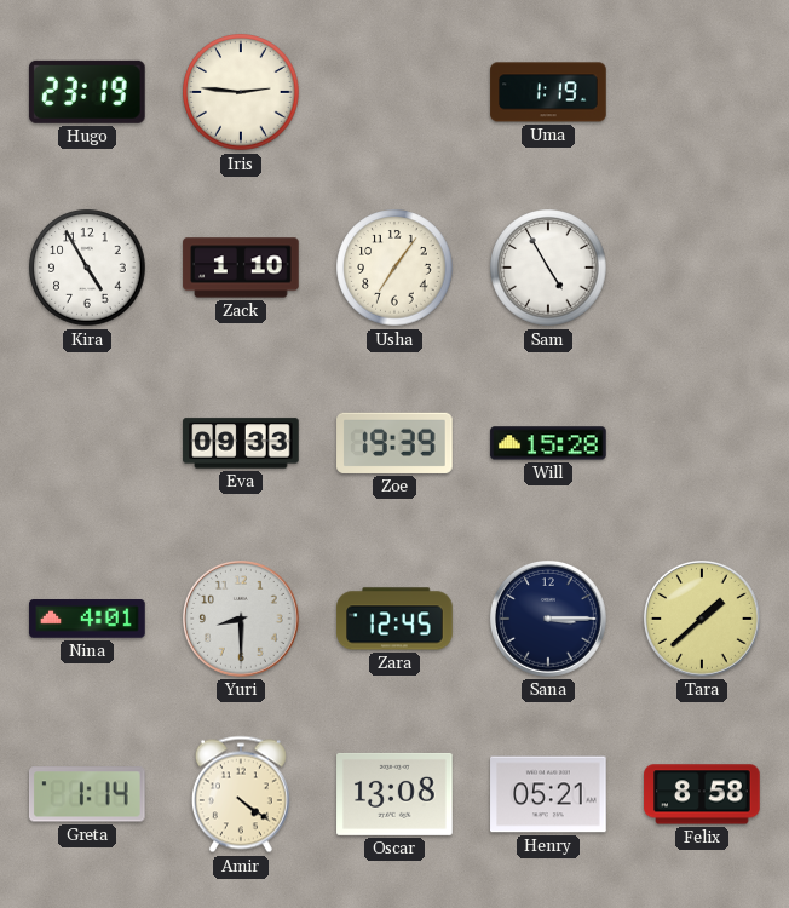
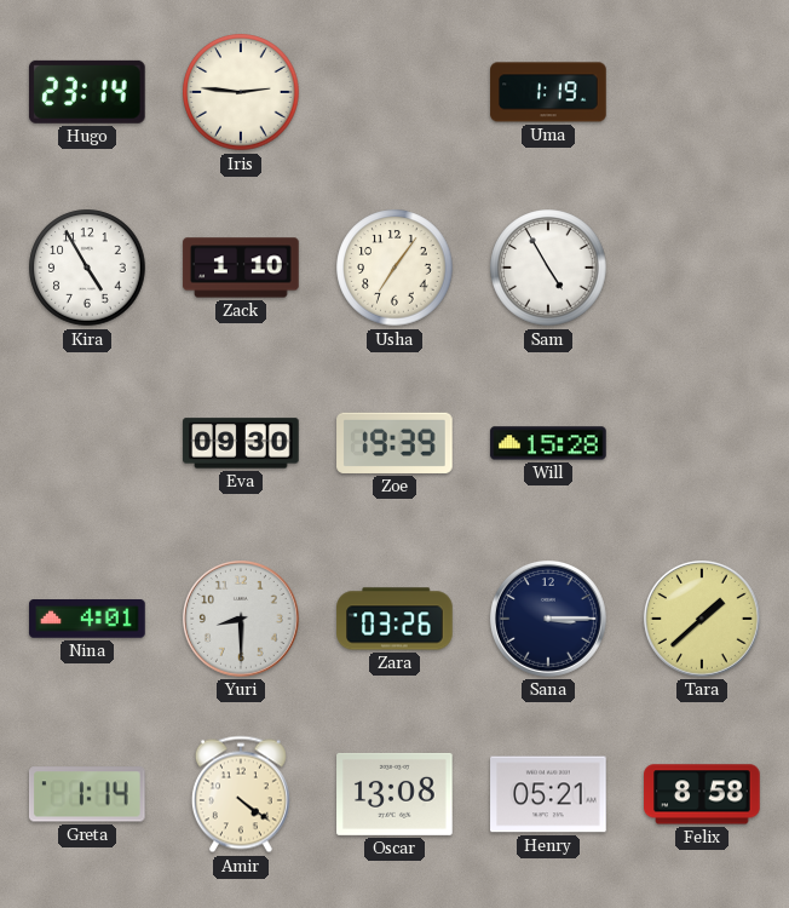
Hugo: 23:19 -> 23:14
Eva: 09:33 -> 09:30
Zara: 12:45 -> 03:26
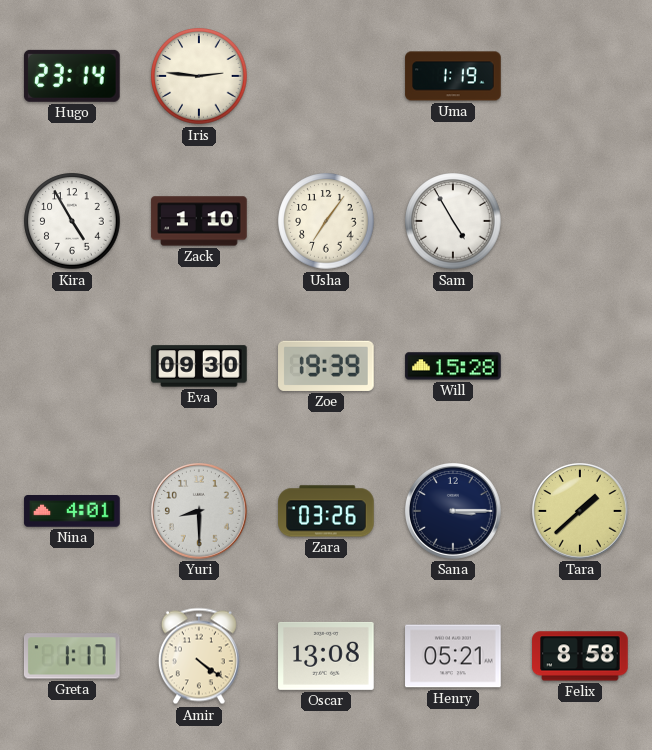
Greta: 1:14 -> 1:17
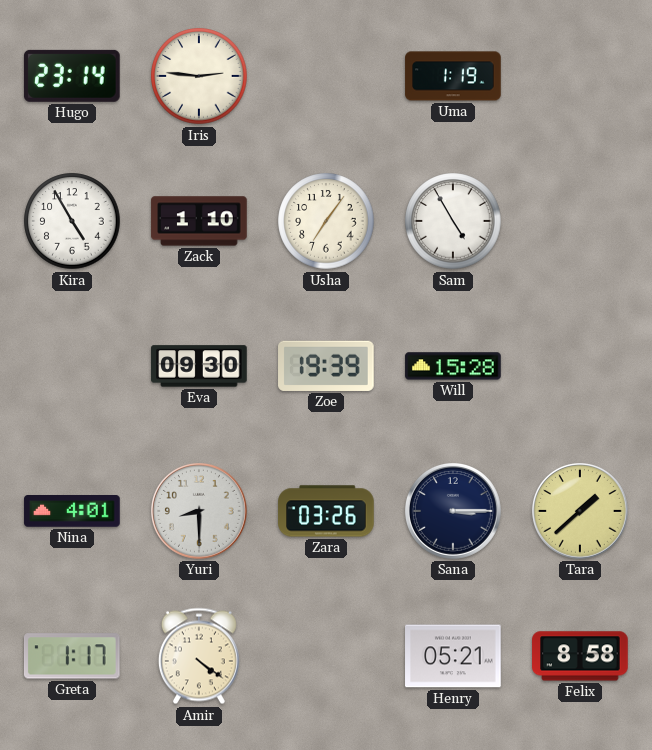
Oscar: 13:08 -> none
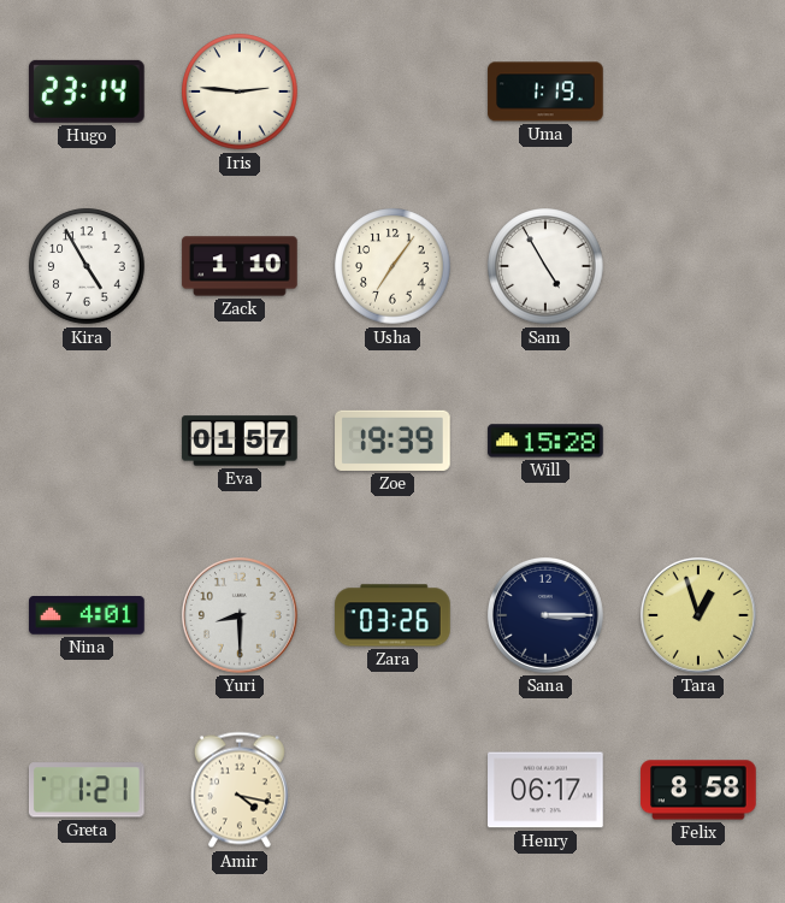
Eva: 09:30 -> 01:57
Tara: 1:38 -> 12:57
Greta: 1:17 -> 1:21
Amir: 4:21 -> 4:17
Henry: 05:21 -> 06:17
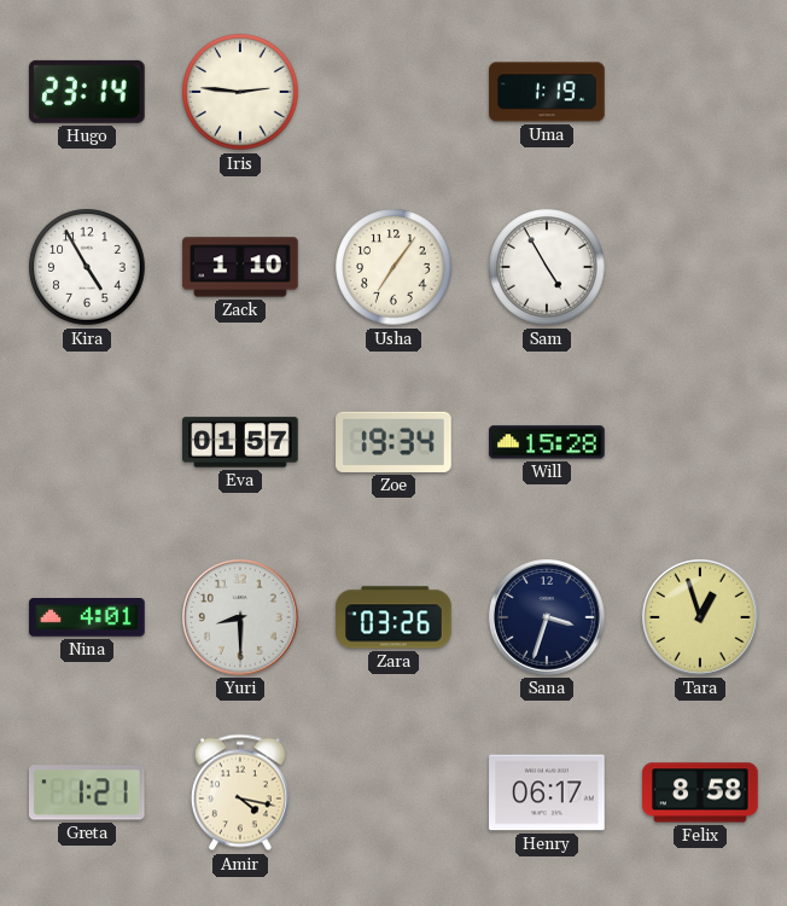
Zoe: 19:39 -> 19:34
Sana: 3:15 -> 3:33
